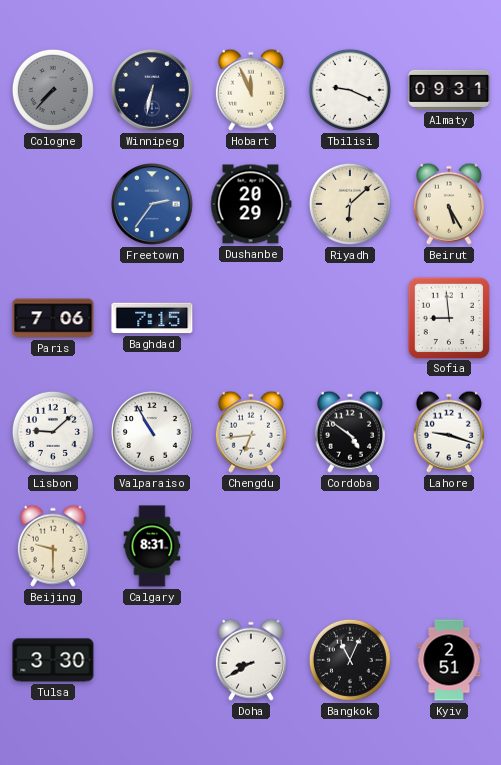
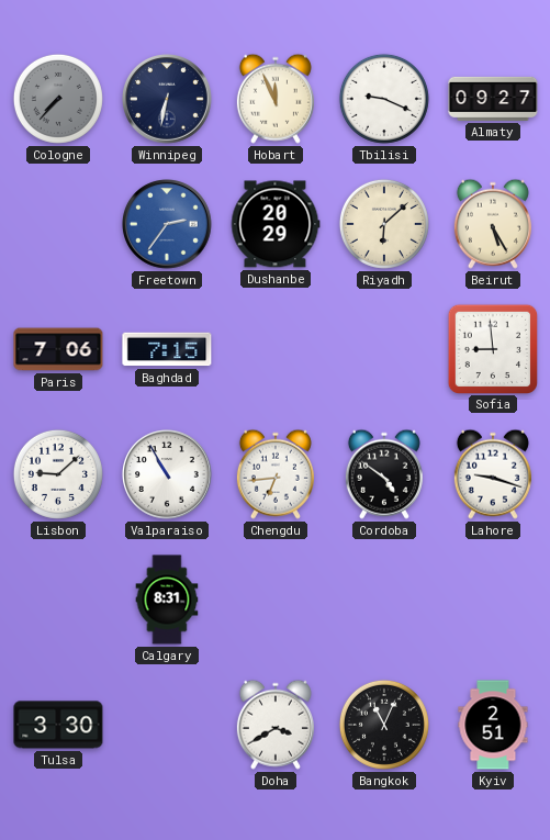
Almaty: 09:31 -> 09:27
Beijing: 9:30 -> none
Doha: 8:40 -> 3:40
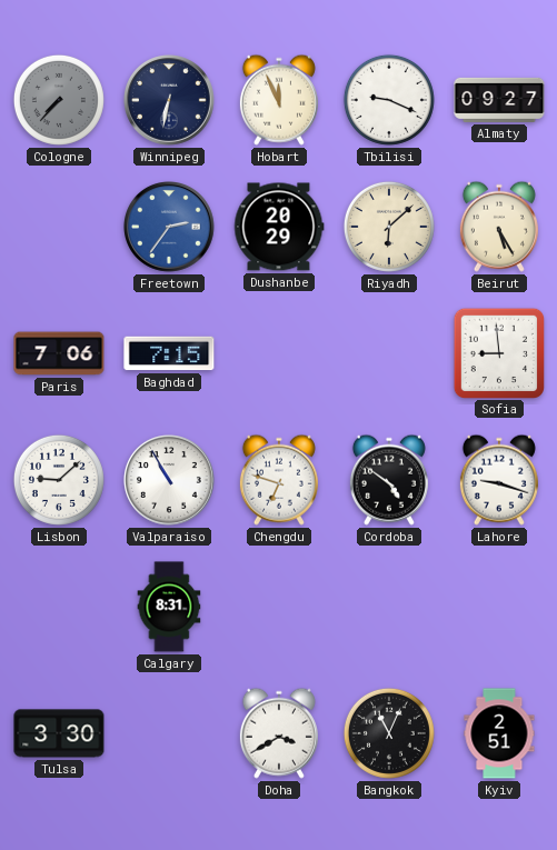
Chengdu: 6:44 -> 6:48
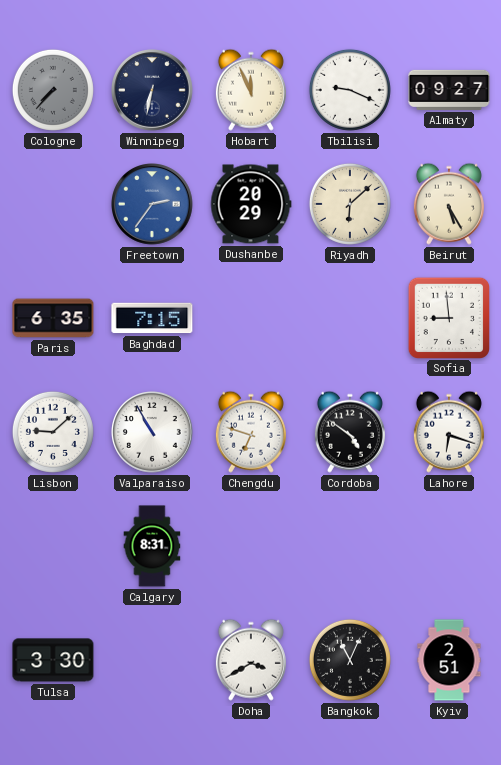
Paris: 7:06 -> 6:35
Lahore: 9:18 -> 6:18
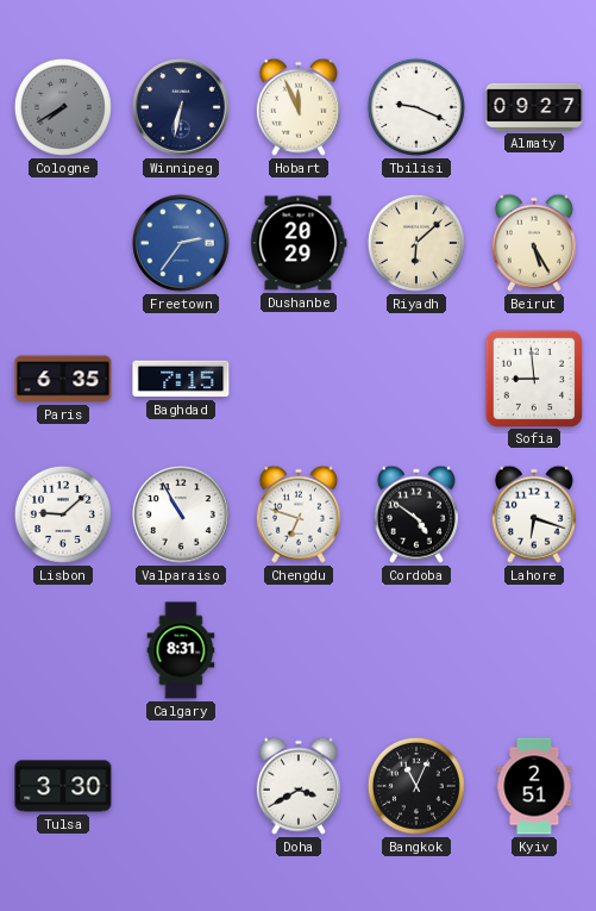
Cologne: 7:37 -> 7:40
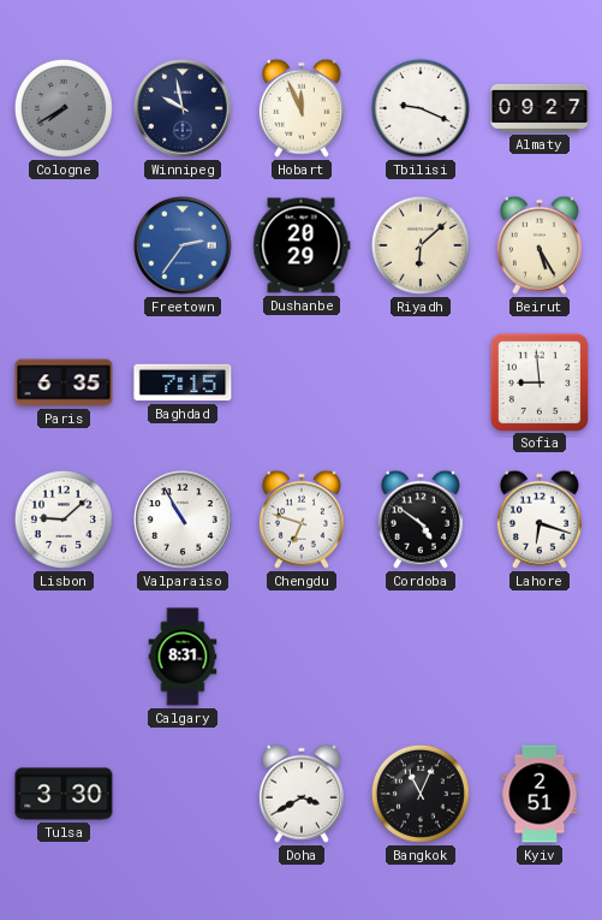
Winnipeg: 6:32 -> 9:58
